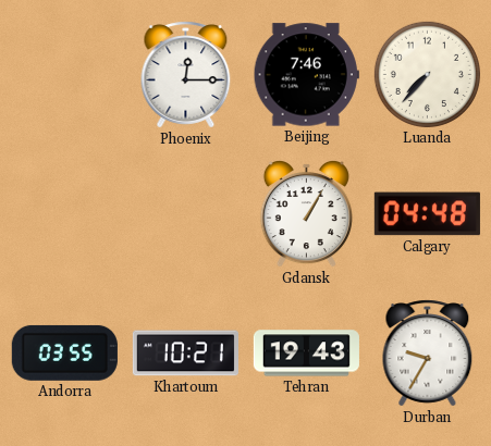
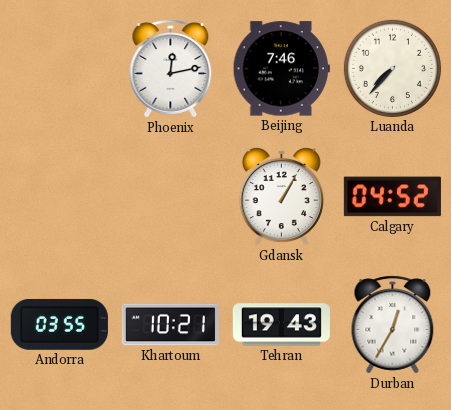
Phoenix: 12:15 -> 12:13
Calgary: 04:48 -> 04:52
Durban: 9:35 -> 12:35
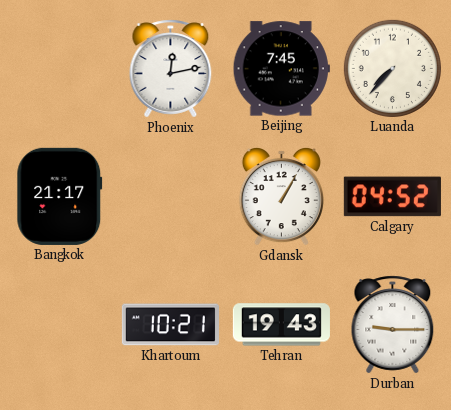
Beijing: 7:46 -> 7:45
Bangkok: none -> 21:17
Andorra: 03:55 -> none
Durban: 12:35 -> 9:15
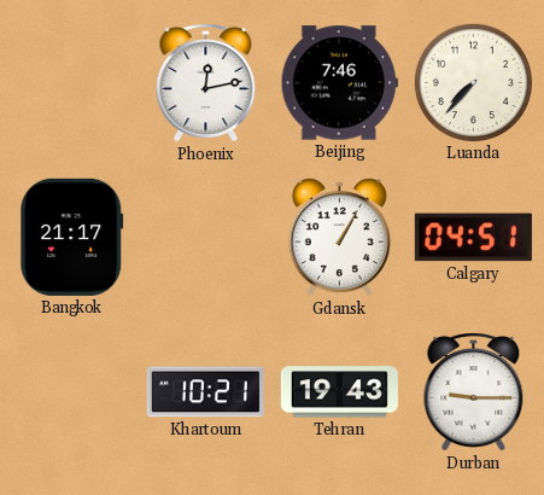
Beijing: 7:45 -> 7:46
Calgary: 04:52 -> 04:51
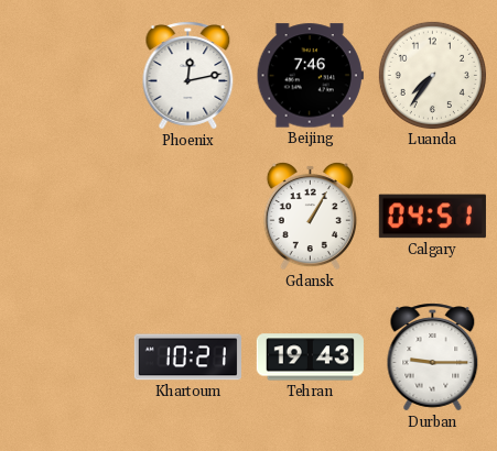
Luanda: 7:37 -> 7:36
Bangkok: 21:17 -> none
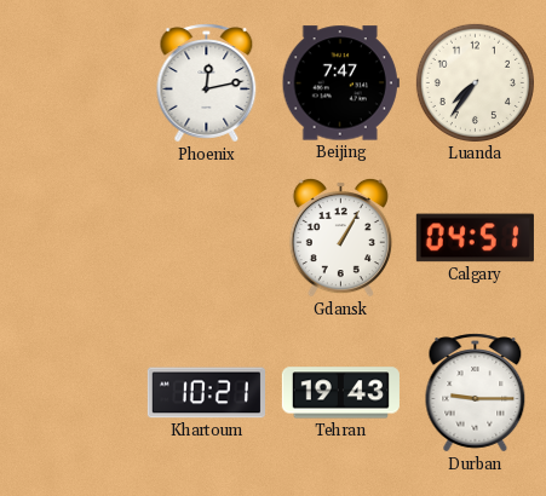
Beijing: 7:46 -> 7:47
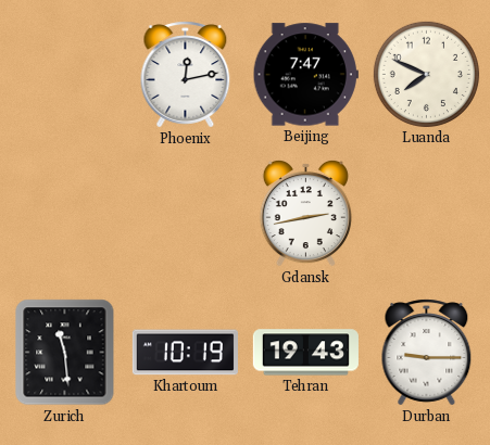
Luanda: 7:36 -> 7:49
Gdansk: 1:05 -> 2:43
Calgary: 04:51 -> none
Zurich: none -> 11:29
Khartoum: 10:21 -> 10:19
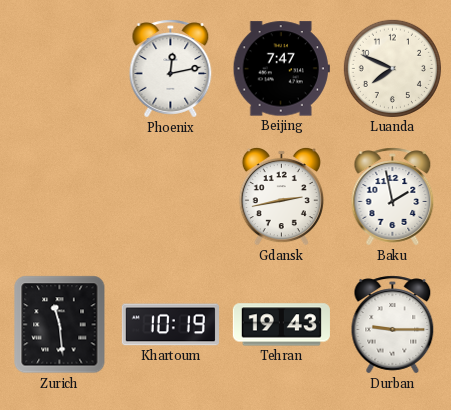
Baku: none -> 1:58
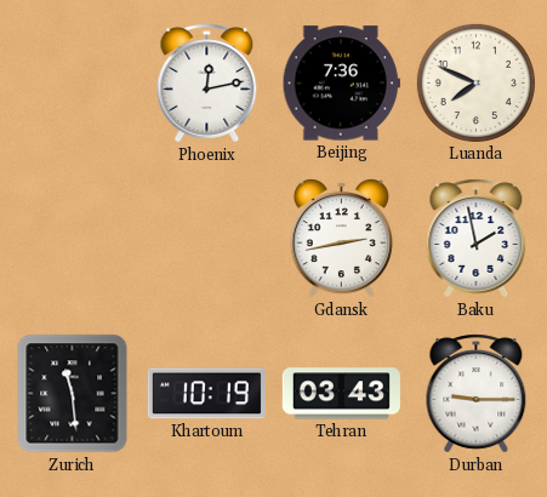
Beijing: 7:47 -> 7:36
Tehran: 19:43 -> 03:43
